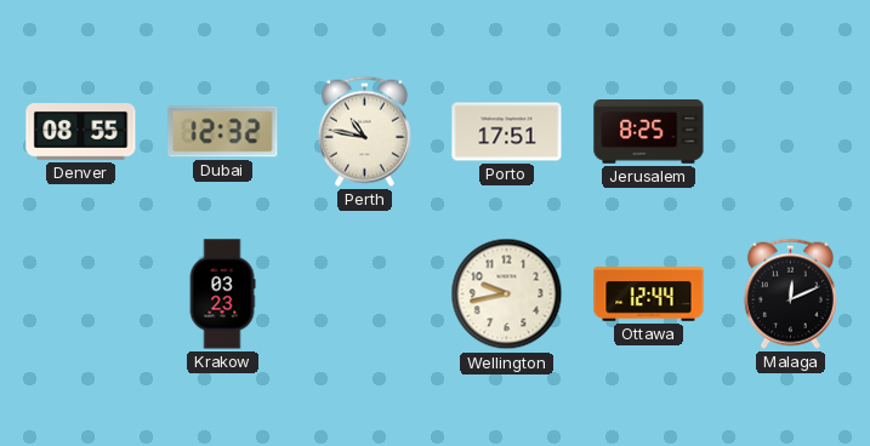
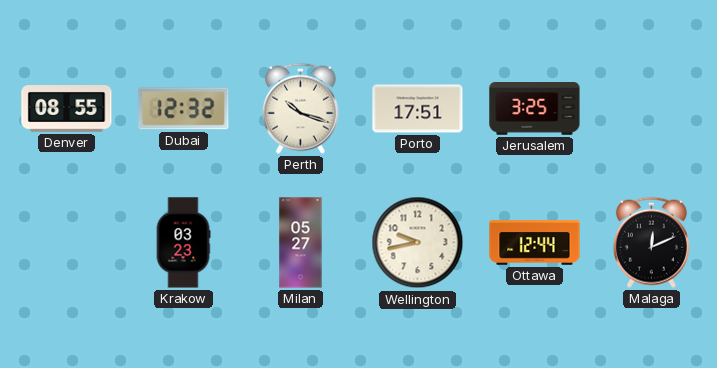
Perth: 10:47 -> 10:18
Jerusalem: 8:25 -> 3:25
Milan: none -> 05:27
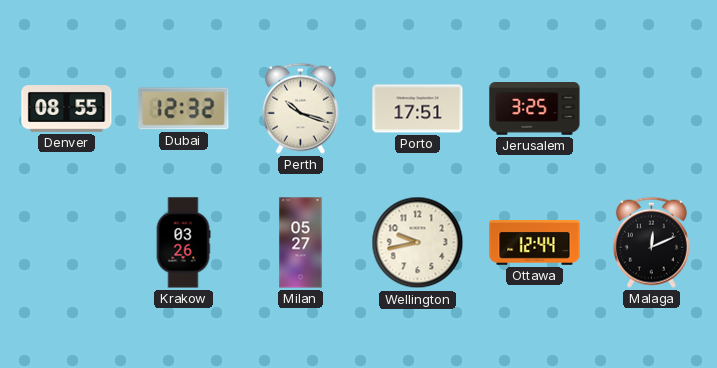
Krakow: 03:23 -> 03:26
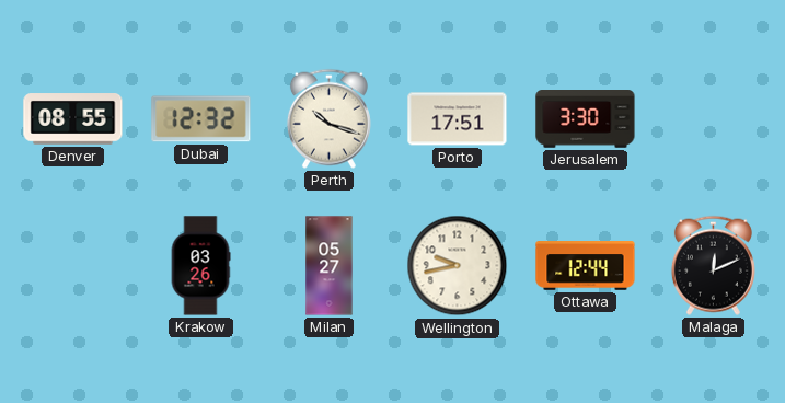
Jerusalem: 3:25 -> 3:30
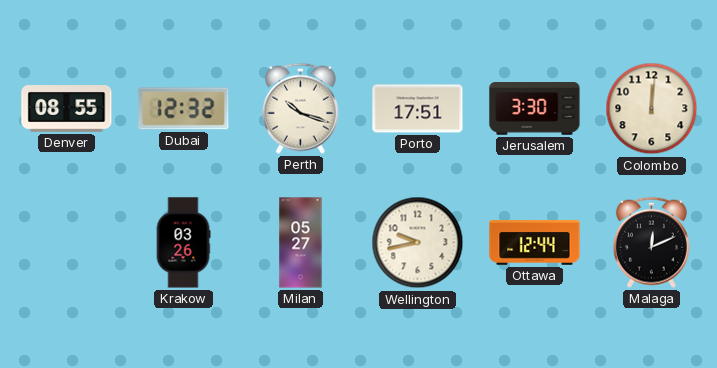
Colombo: none -> 12:01
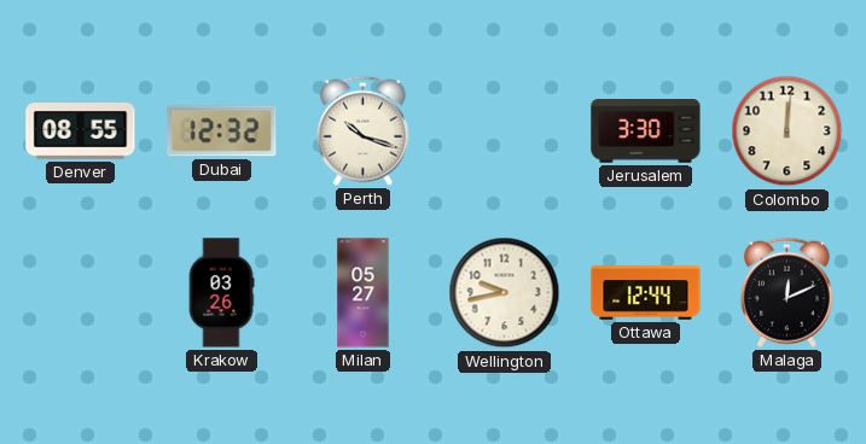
Porto: 17:51 -> none
